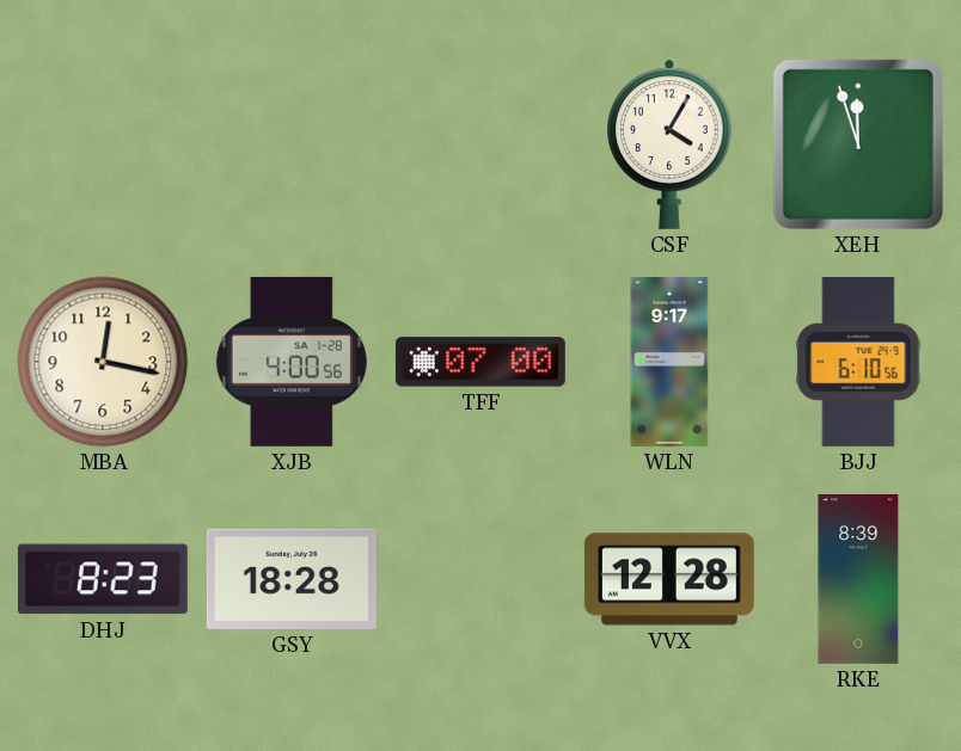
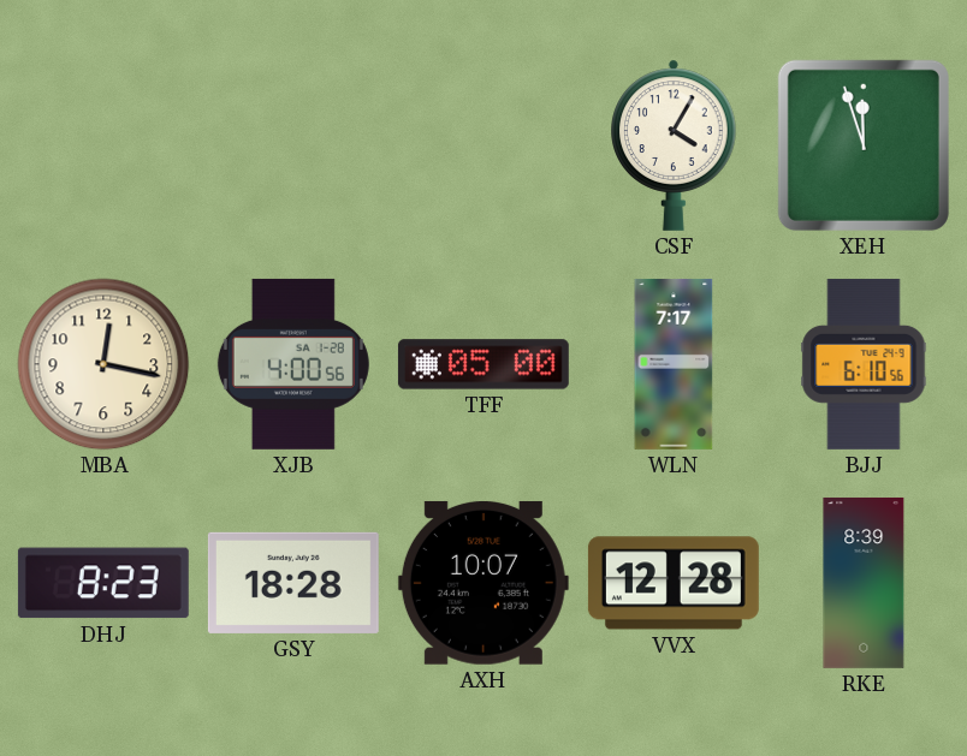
TFF: 07:00 -> 05:00
WLN: 9:17 -> 7:17
AXH: none -> 10:07
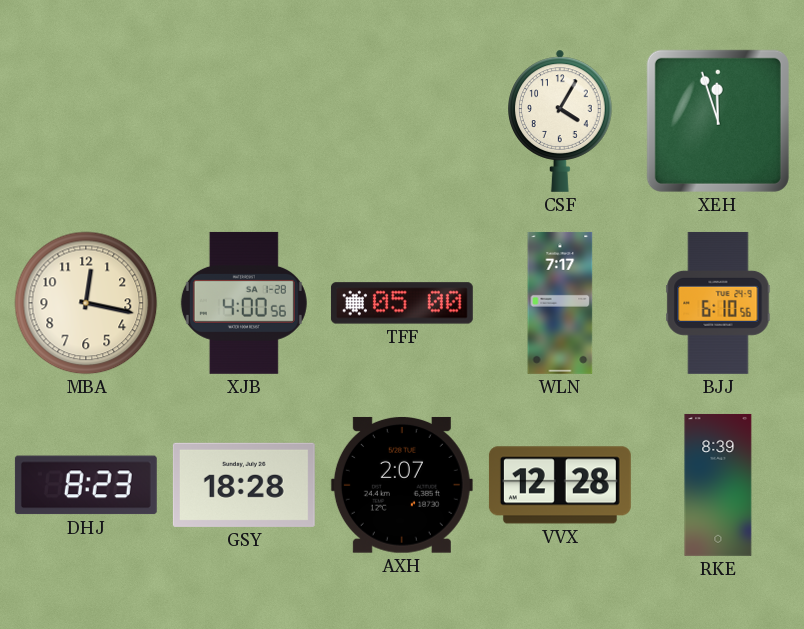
AXH: 10:07 -> 2:07
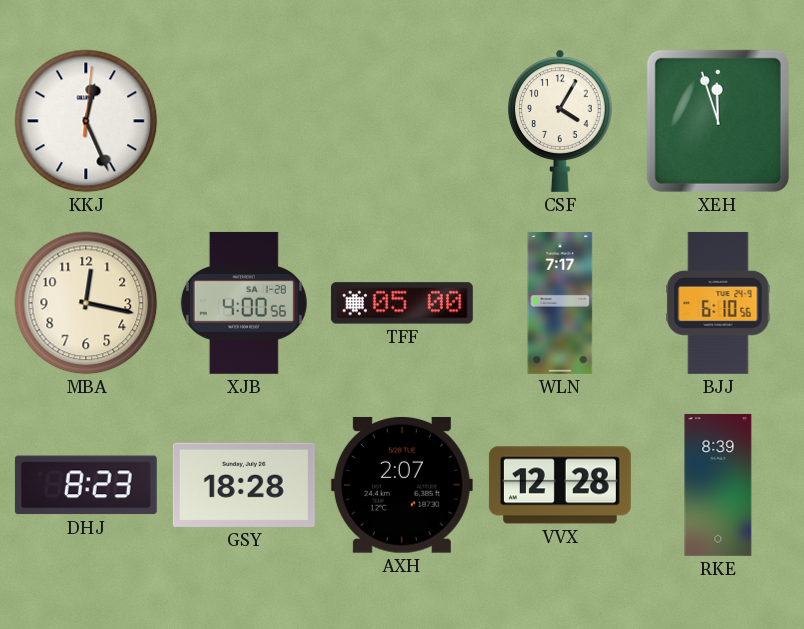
KKJ: none -> 12:26
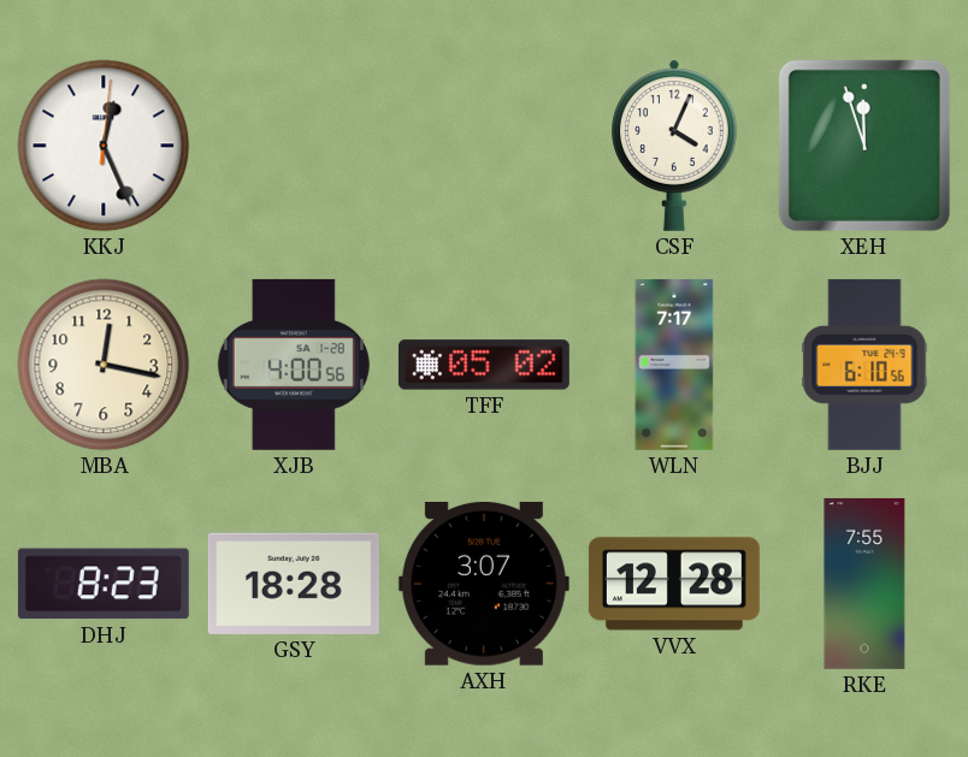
CSF: 4:05 -> 4:04
TFF: 05:00 -> 05:02
AXH: 2:07 -> 3:07
RKE: 8:39 -> 7:55
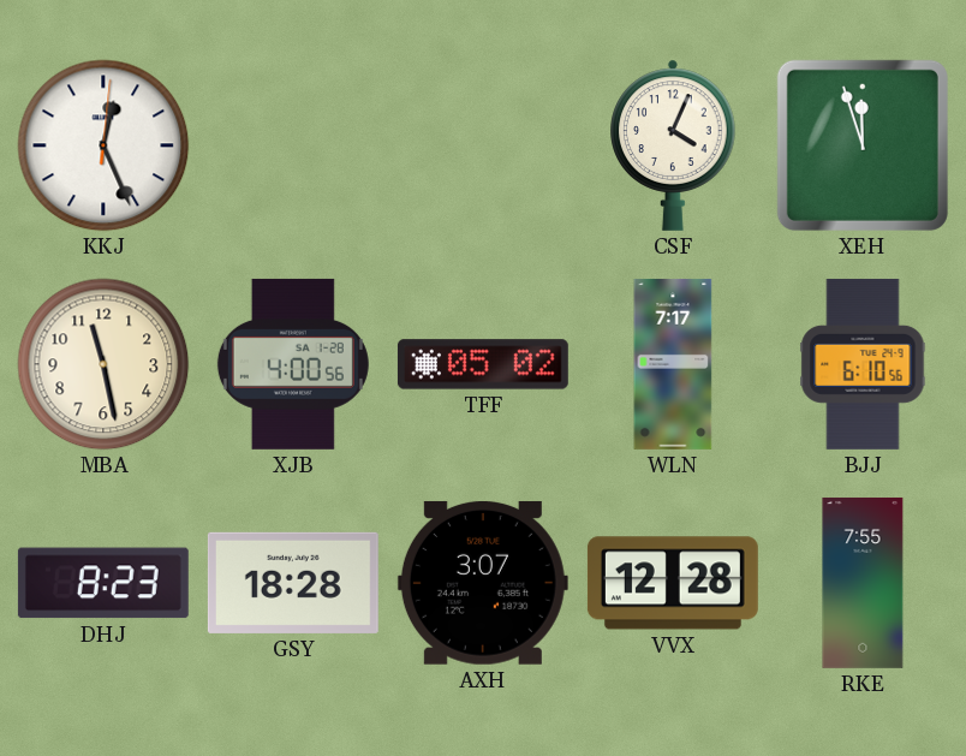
MBA: 12:17 -> 11:28
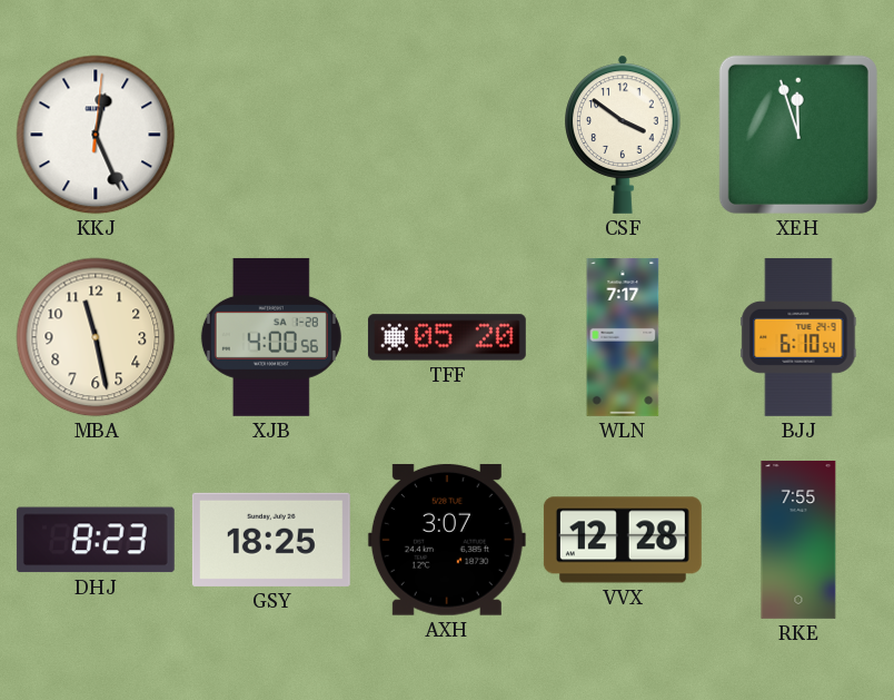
CSF: 4:04 -> 3:51
TFF: 05:02 -> 05:20
BJJ: 6:10:56 -> 6:10:54
GSY: 18:28 -> 18:25
